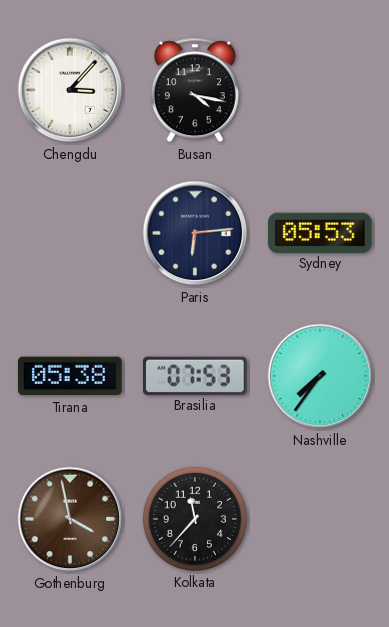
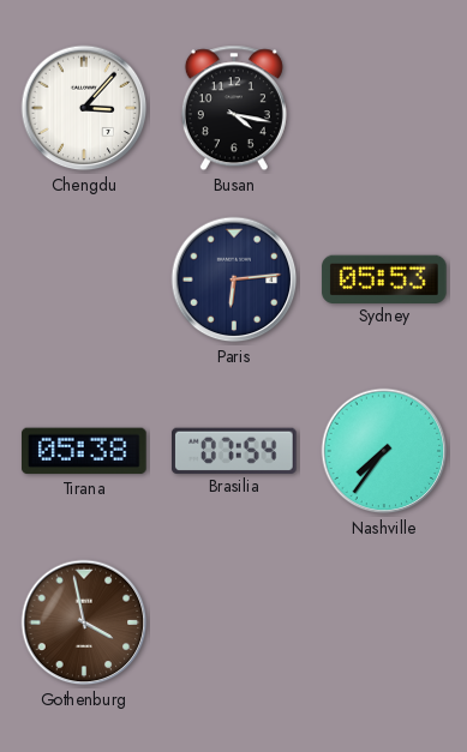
Brasilia: 07:53 -> 07:54
Kolkata: 11:37 -> none
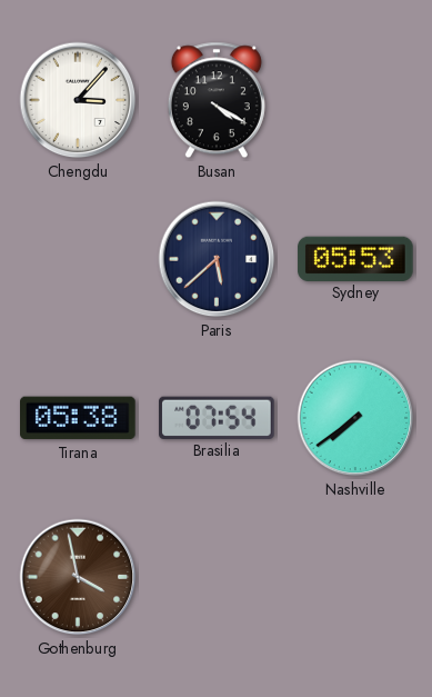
Busan: 4:17 -> 4:20
Paris: 6:14 -> 5:38
Nashville: 7:36 -> 7:39
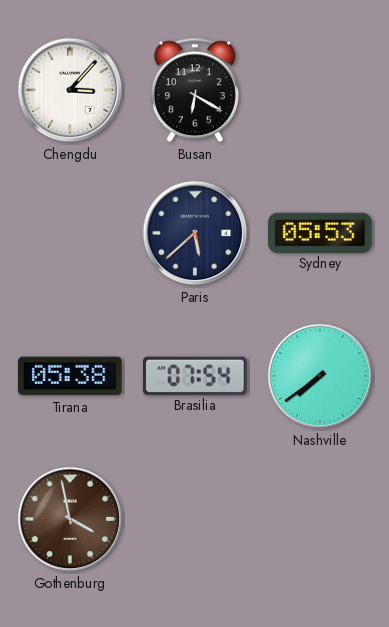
Busan: 4:20 -> 6:20
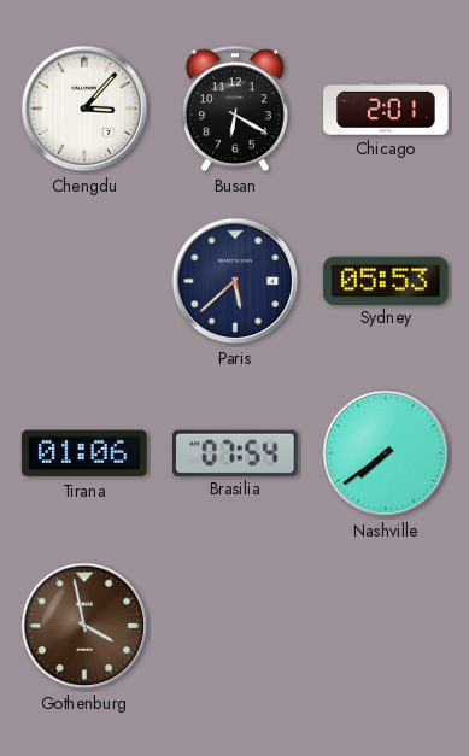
Chicago: none -> 2:01
Tirana: 05:38 -> 01:06
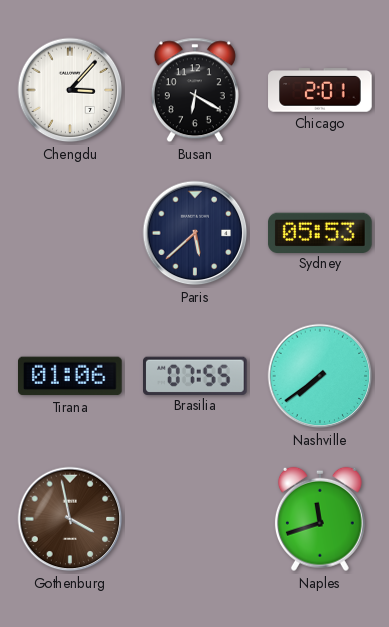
Brasilia: 07:54 -> 07:55
Naples: none -> 11:42
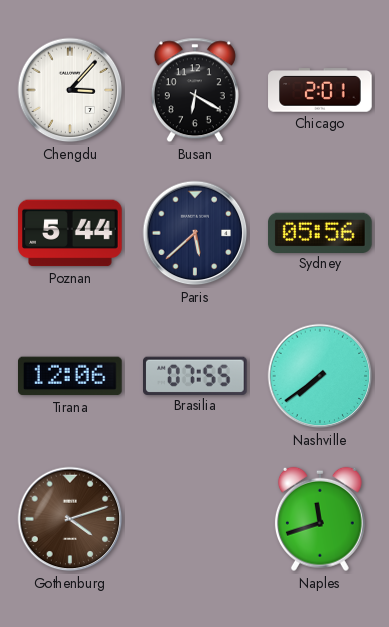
Poznan: none -> 5:44
Sydney: 05:53 -> 05:56
Tirana: 01:06 -> 12:06
Gothenburg: 3:58 -> 4:12
